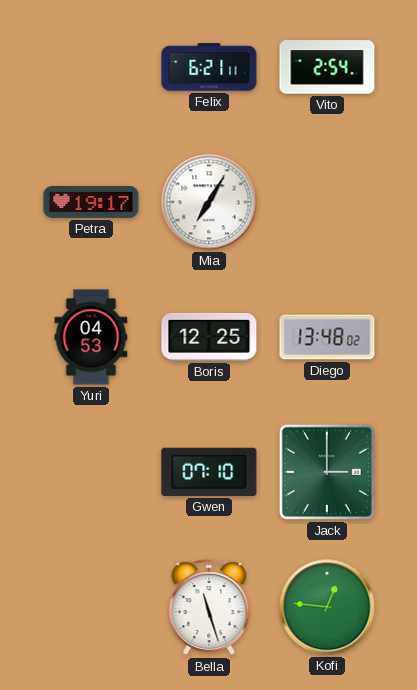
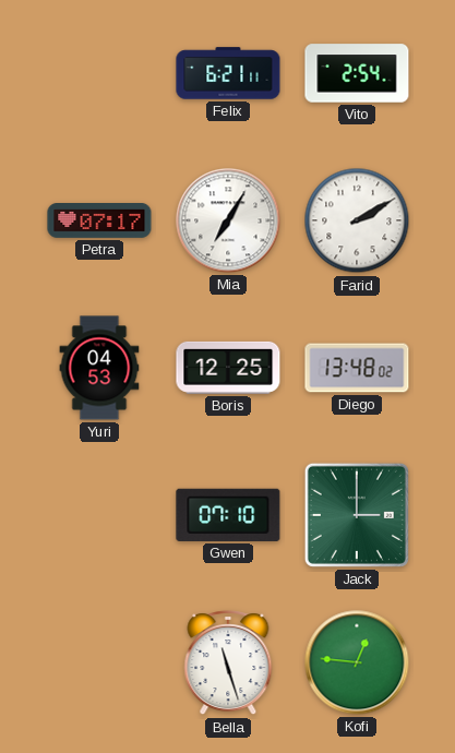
Petra: 19:17 -> 07:17
Farid: none -> 2:10
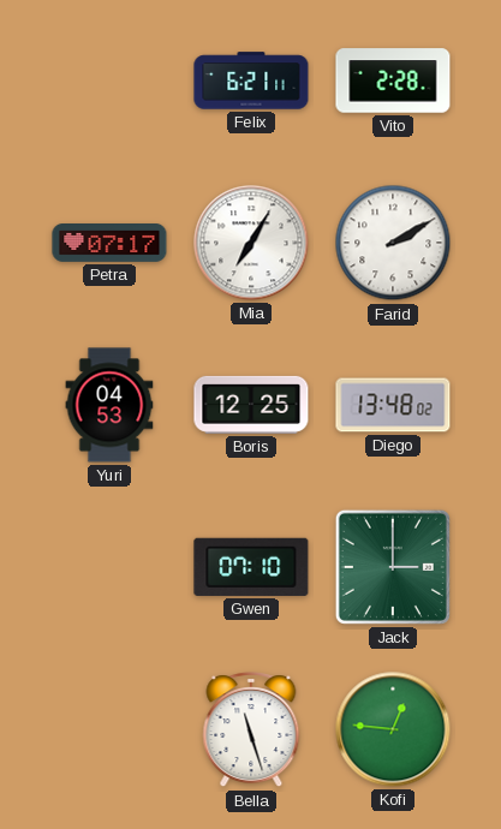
Vito: 2:54 -> 2:28
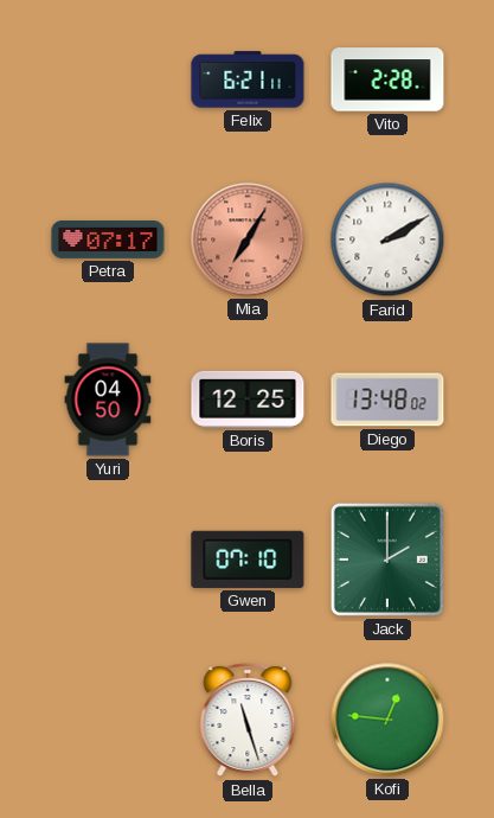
Mia dial: white -> salmon
Yuri: 04:53 -> 04:50
Jack: 3:00 -> 2:00
